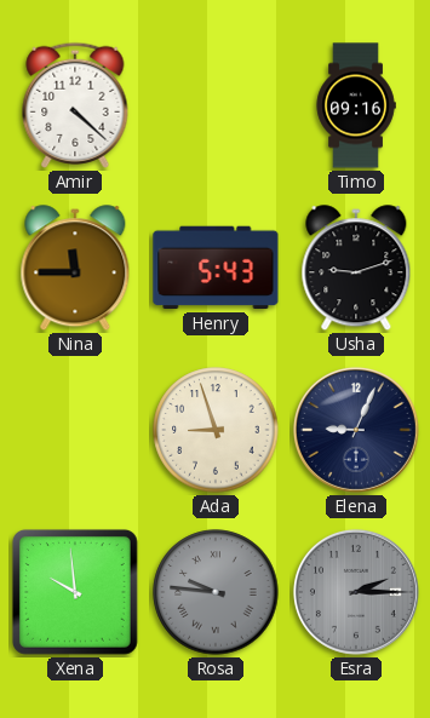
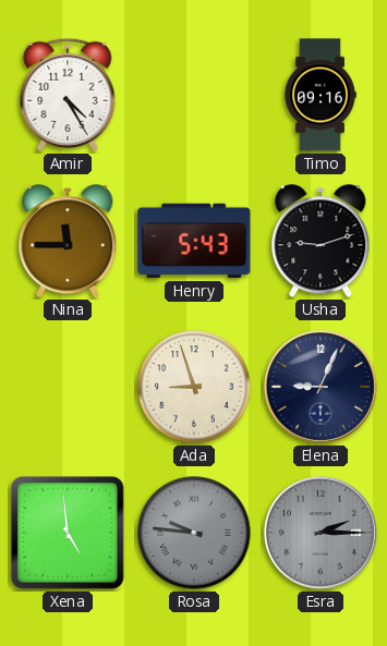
Amir: 4:22 -> 4:25
Xena: 9:59 -> 4:59
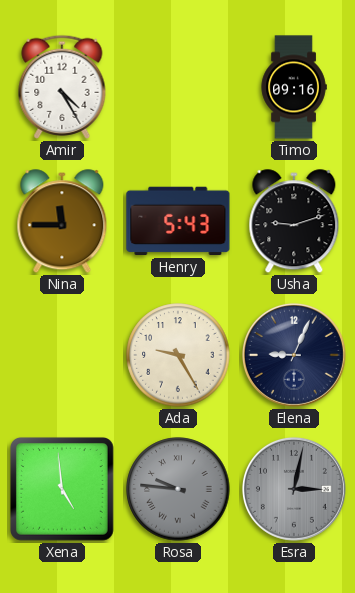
Ada: 8:57 -> 9:25
Esra: 2:15 -> 3:02
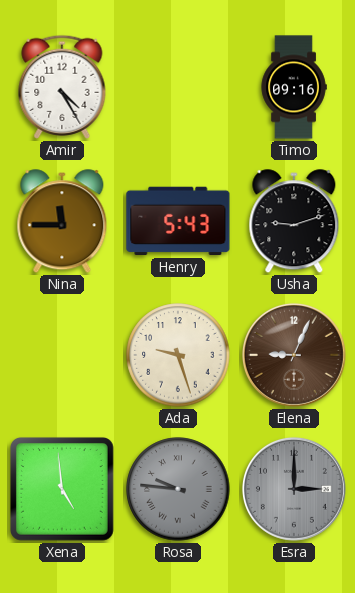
Ada: 9:25 -> 9:27
Elena dial: navy -> brown
Esra: 3:02 -> 3:00
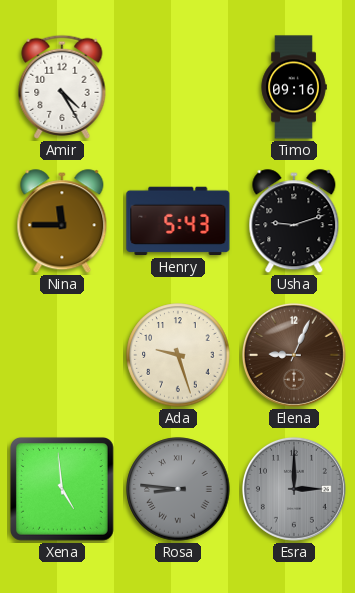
Rosa: 9:46 -> 8:46
